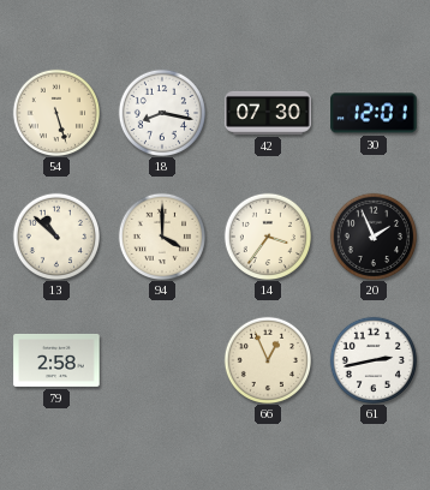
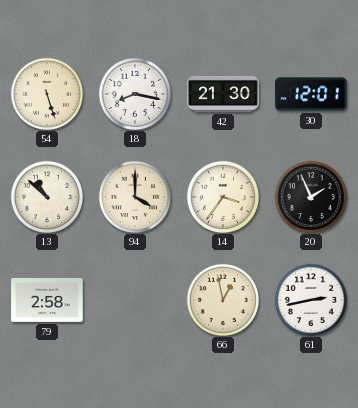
42: 07:30 -> 21:30
66: 12:56 -> 12:58
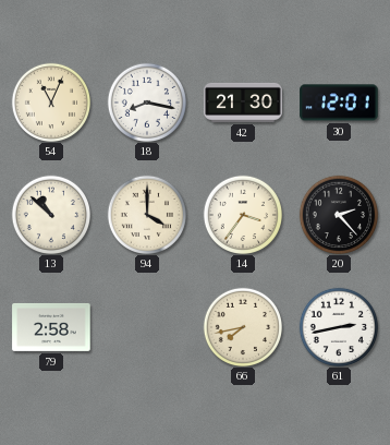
54: 5:27 -> 11:04
20: 1:56 -> 2:23
66: 12:58 -> 7:43
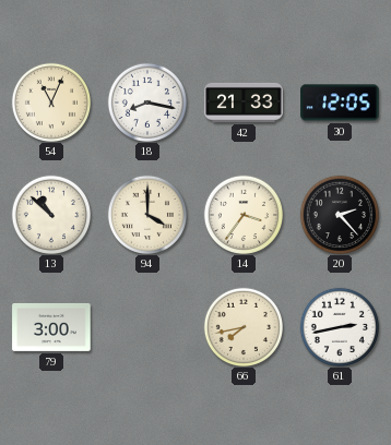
42: 21:30 -> 21:33
30: 12:01 -> 12:05
79: 2:58 -> 3:00
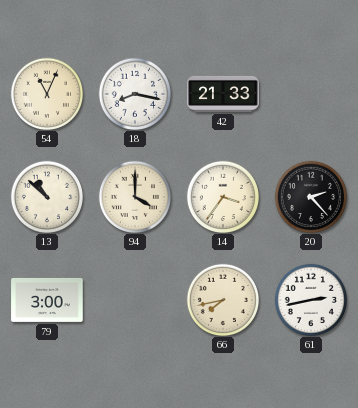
30: 12:05 -> none
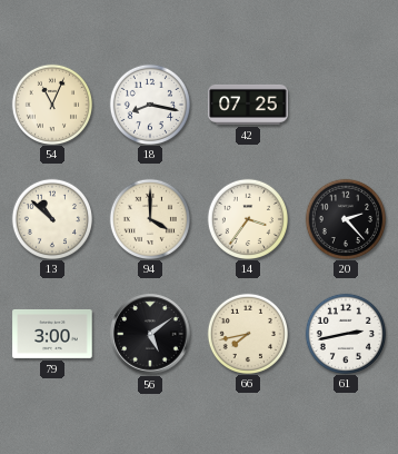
42: 21:33 -> 07:25
56: none -> 5:09
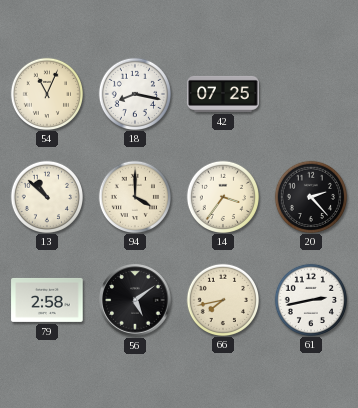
79: 3:00 -> 2:58
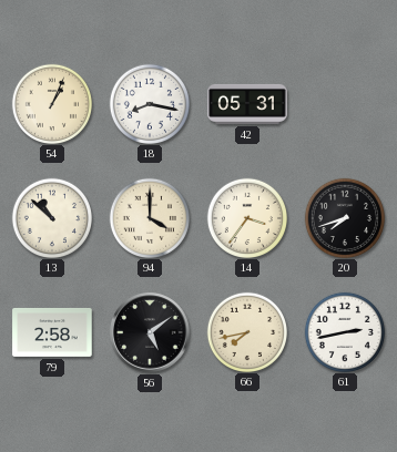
54: 11:04 -> 1:04
42: 07:25 -> 05:31
20: 2:23 -> 7:42
